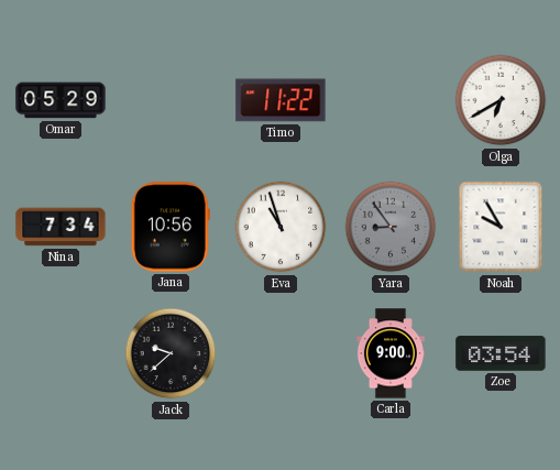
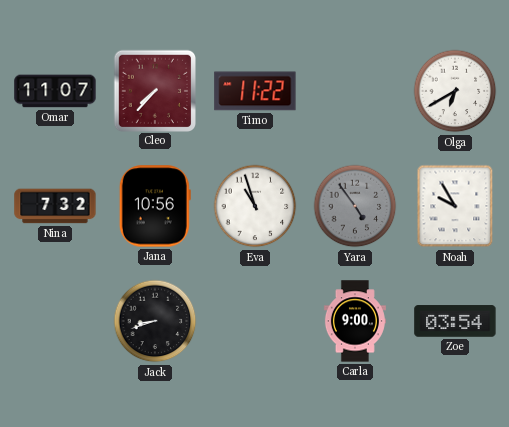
Omar: 05:29 -> 11:07
Cleo: none -> 7:37
Nina: 7:34 -> 7:32
Yara: 8:54 -> 4:54
Jack: 9:38 -> 8:42
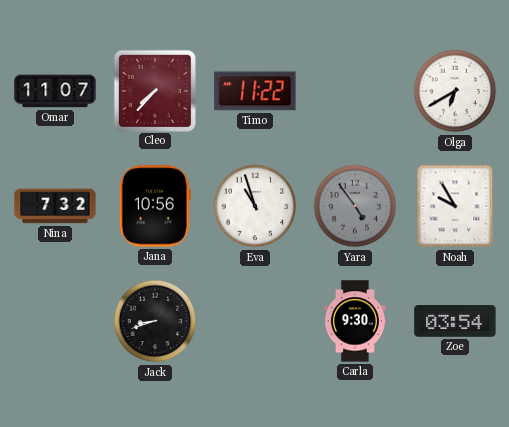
Carla: 9:00 -> 9:30
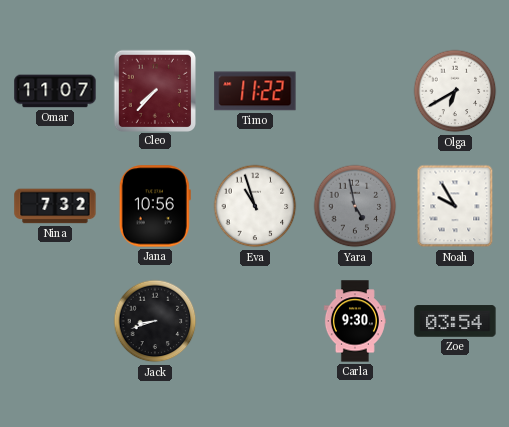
Yara: 4:54 -> 4:58
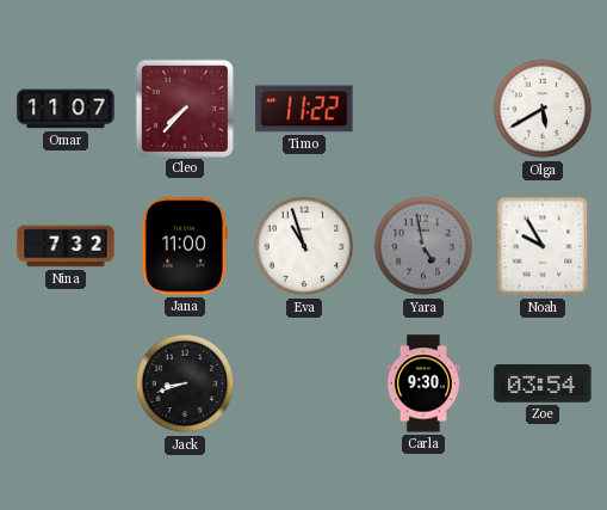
Olga: 6:40 -> 5:40
Jana: 10:56 -> 11:00
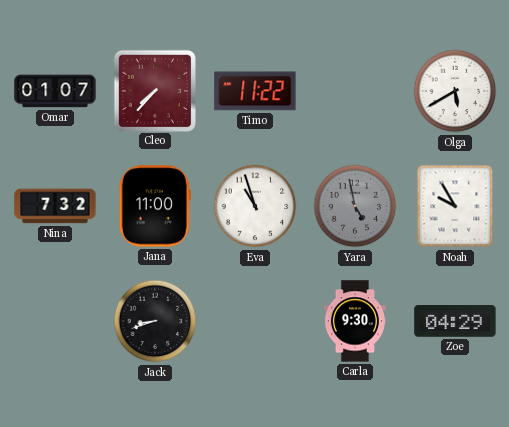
Omar: 11:07 -> 01:07
Zoe: 03:54 -> 04:29
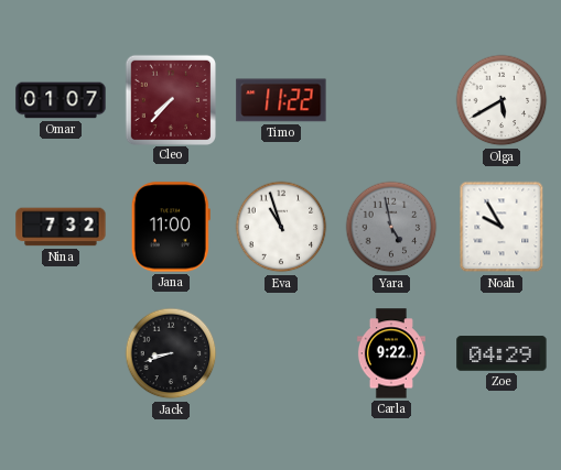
Carla: 9:30 -> 9:22
